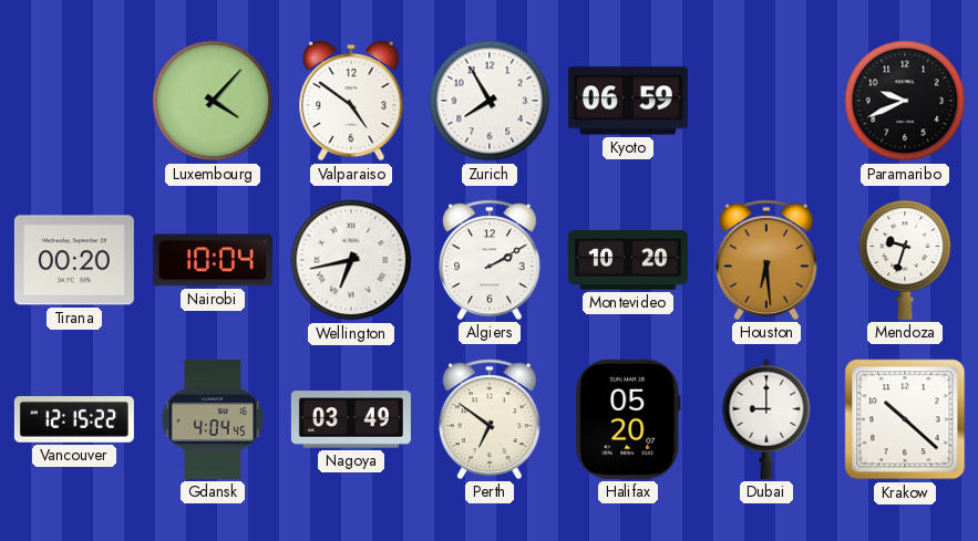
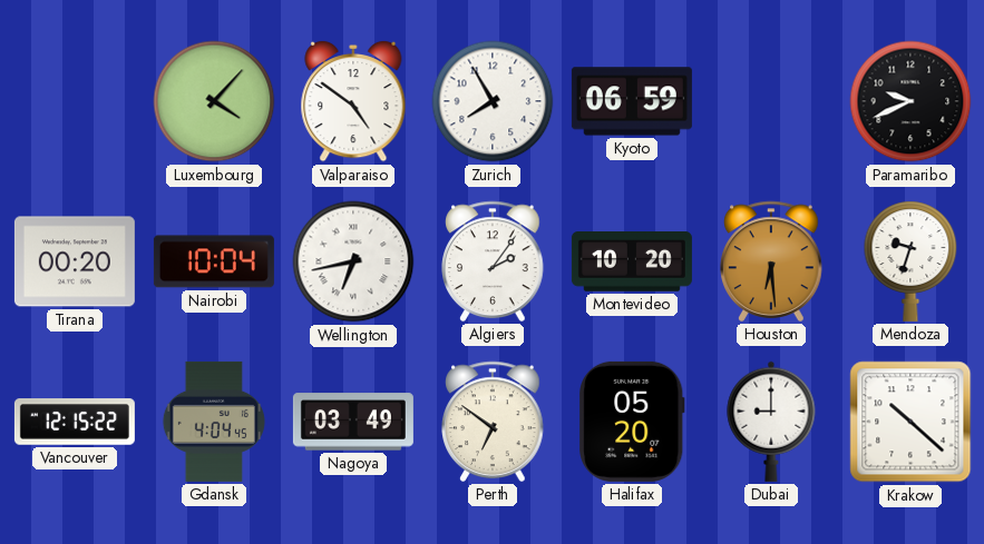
Algiers: 2:10 -> 2:06
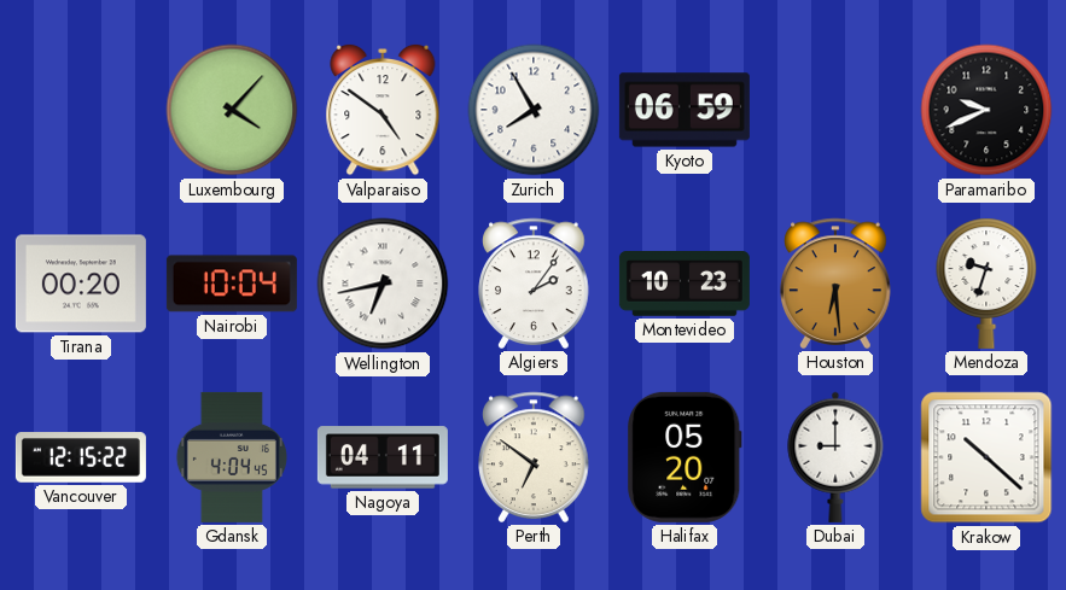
Montevideo: 10:20 -> 10:23
Nagoya: 03:49 -> 04:11
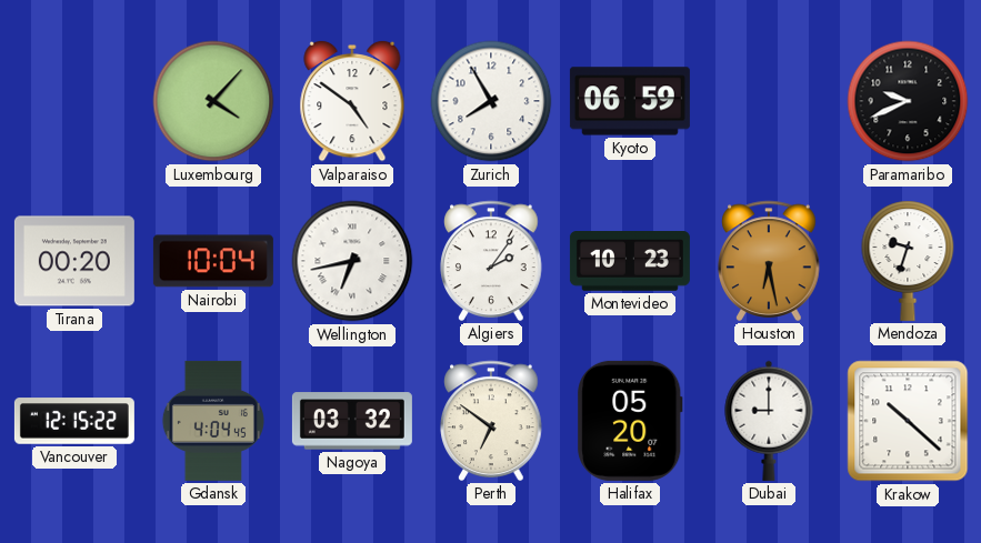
Houston: 6:29 -> 6:28
Nagoya: 04:11 -> 03:32
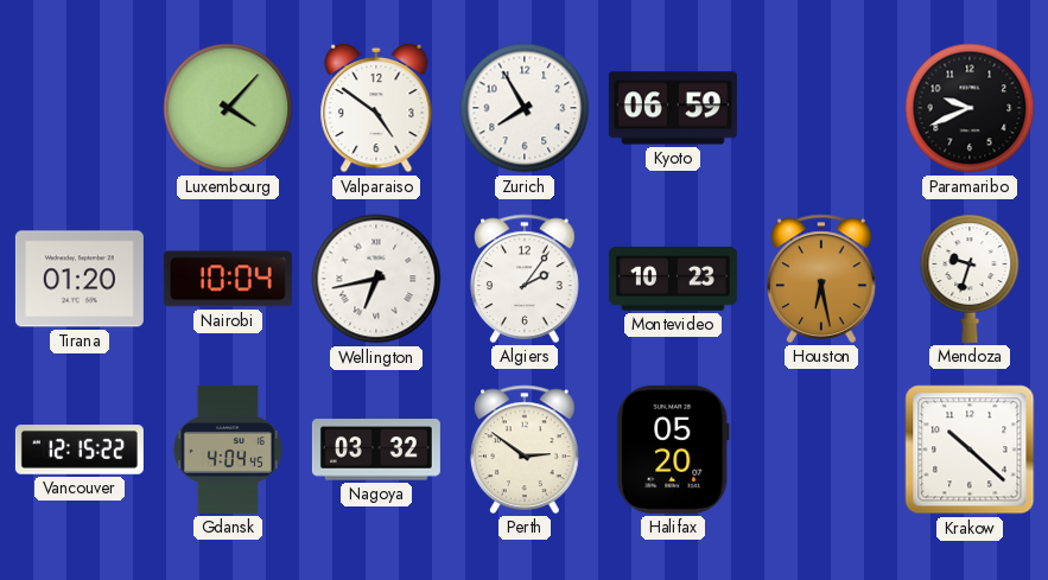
Tirana: 00:20 -> 01:20
Perth: 6:51 -> 2:51
Dubai: 9:00 -> none
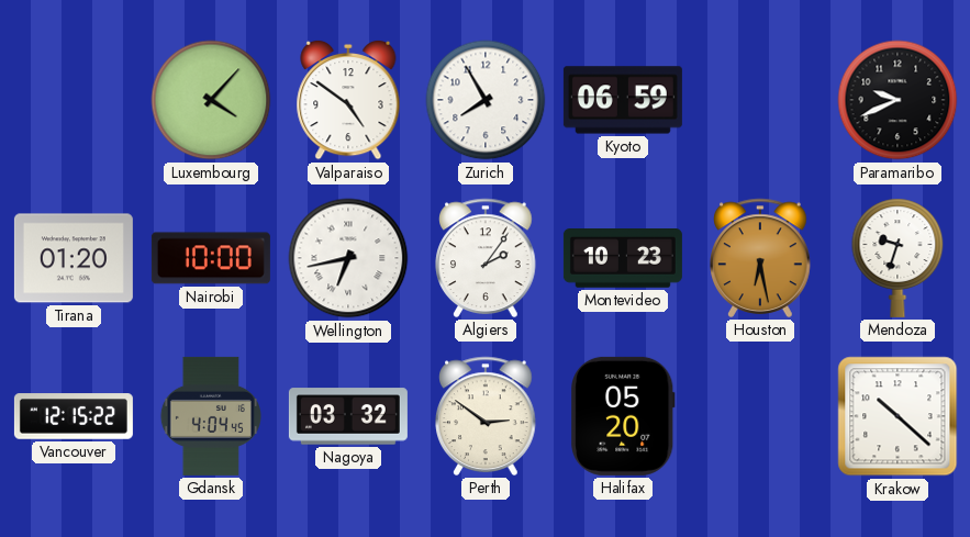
Nairobi: 10:04 -> 10:00
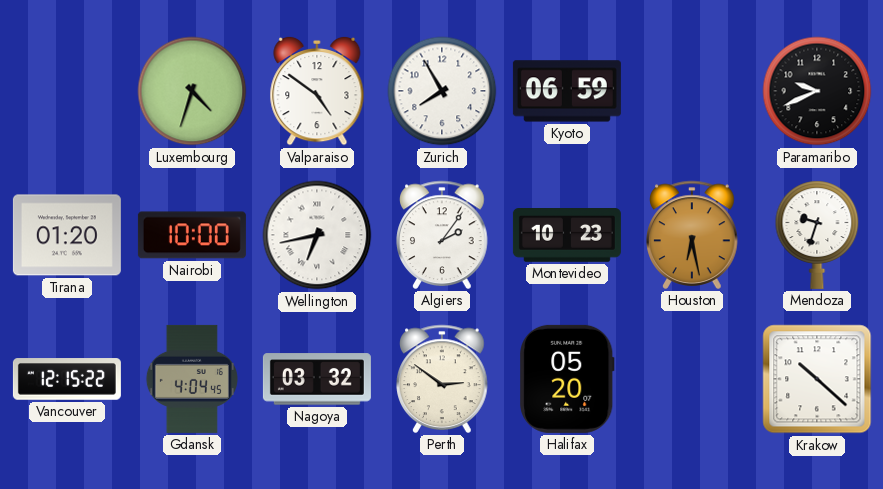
Luxembourg: 4:07 -> 4:33
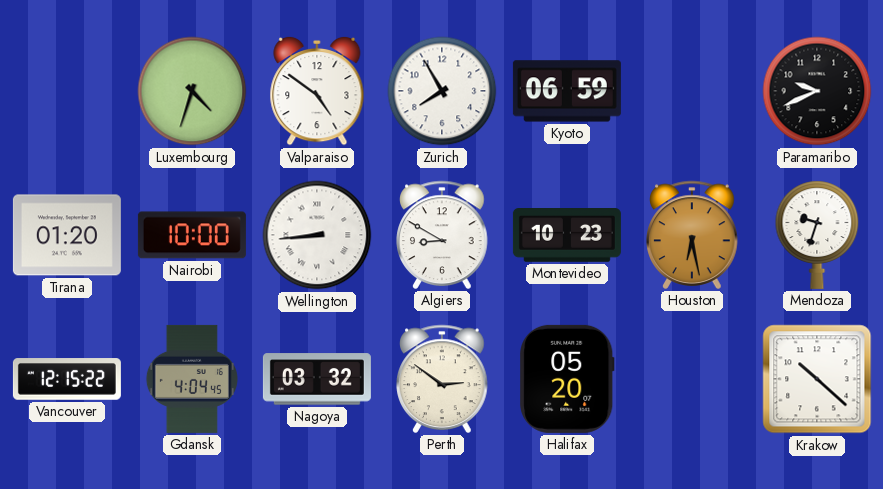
Wellington: 6:43 -> 8:44
Algiers: 2:06 -> 8:50
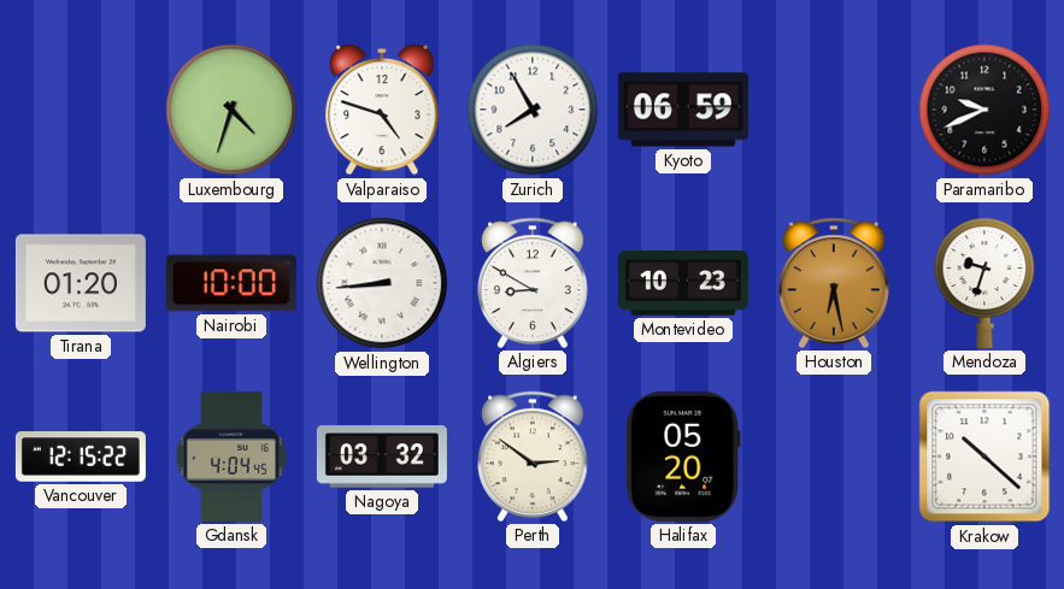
Valparaiso: 4:51 -> 4:48
